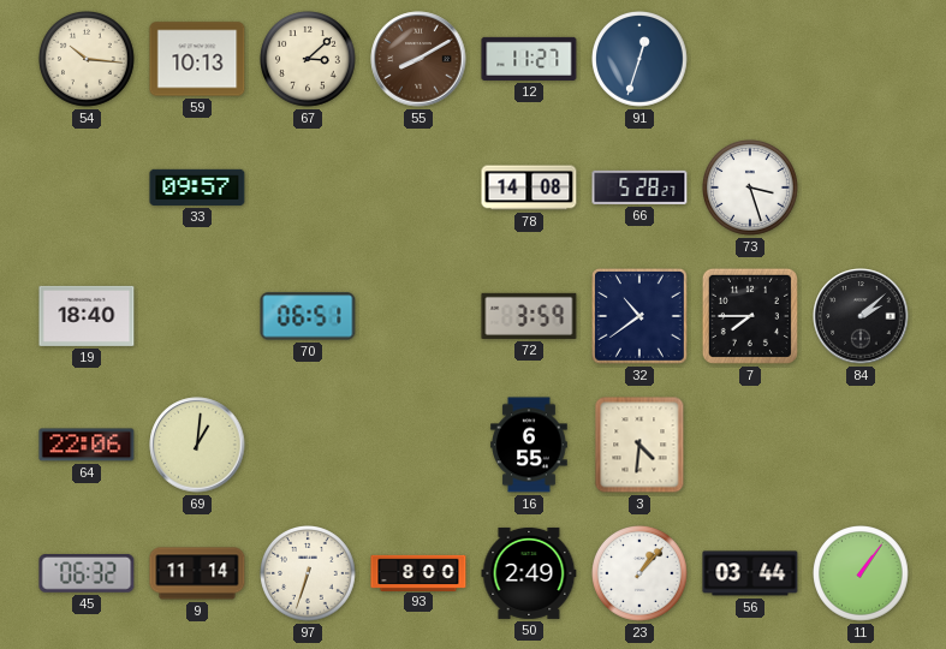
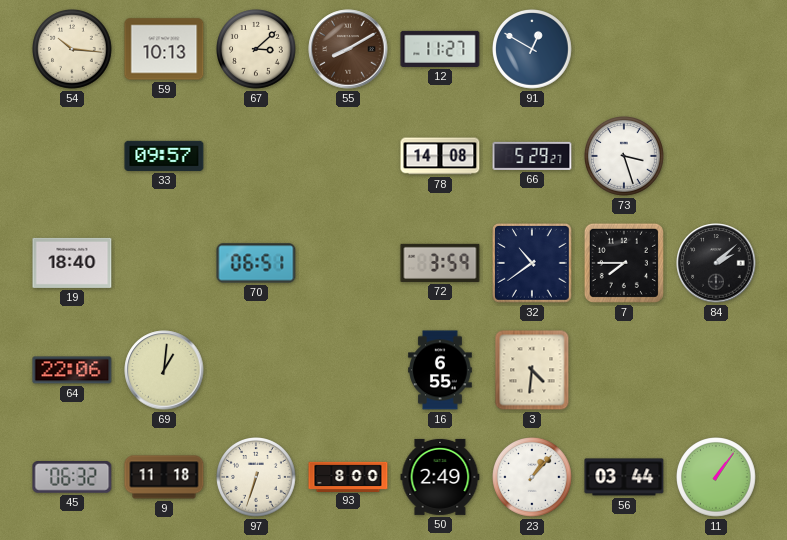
91: 12:33 -> 12:50
66: 5:28 -> 5:29
9: 11:14 -> 11:18
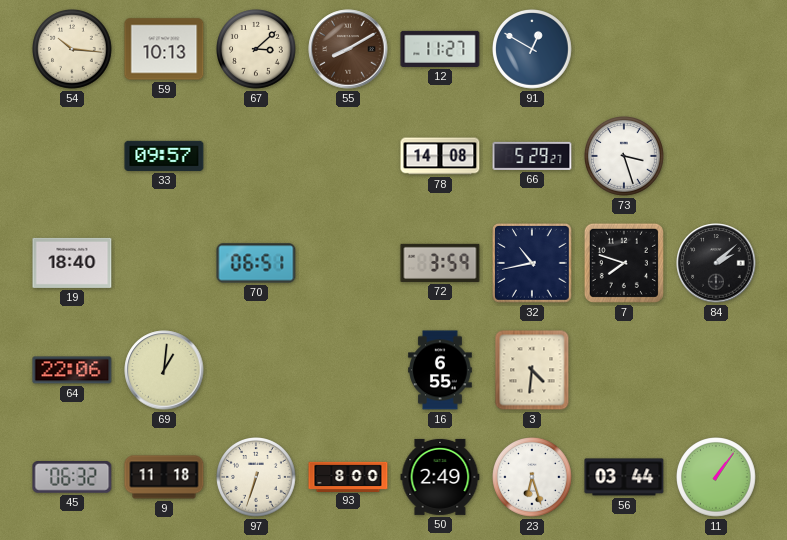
32: 10:39 -> 10:43
7: 7:45 -> 7:48
23: 1:07 -> 6:27
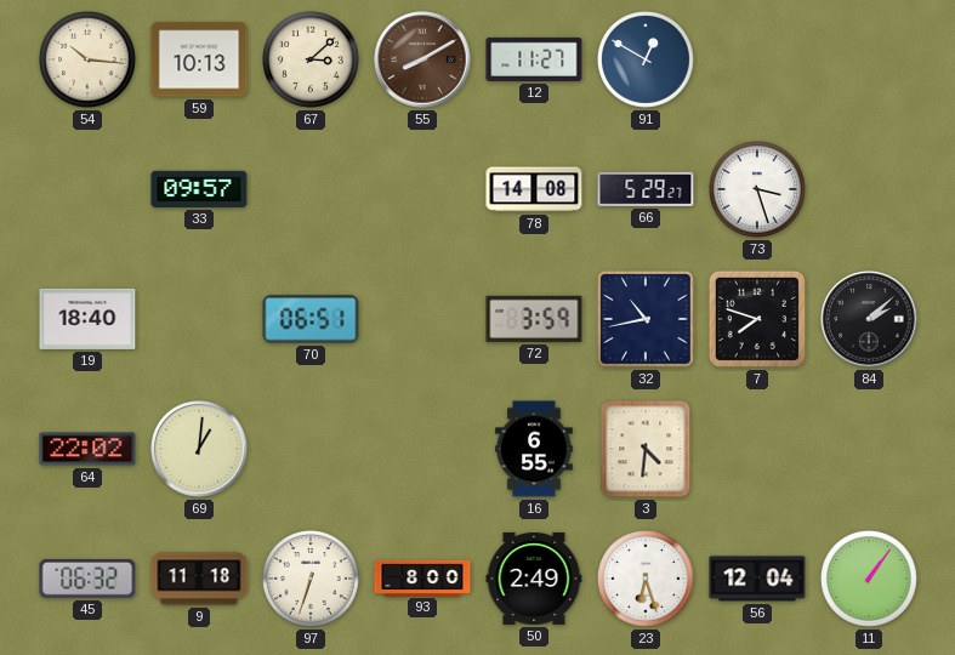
64: 22:06 -> 22:02
56: 03:44 -> 12:04
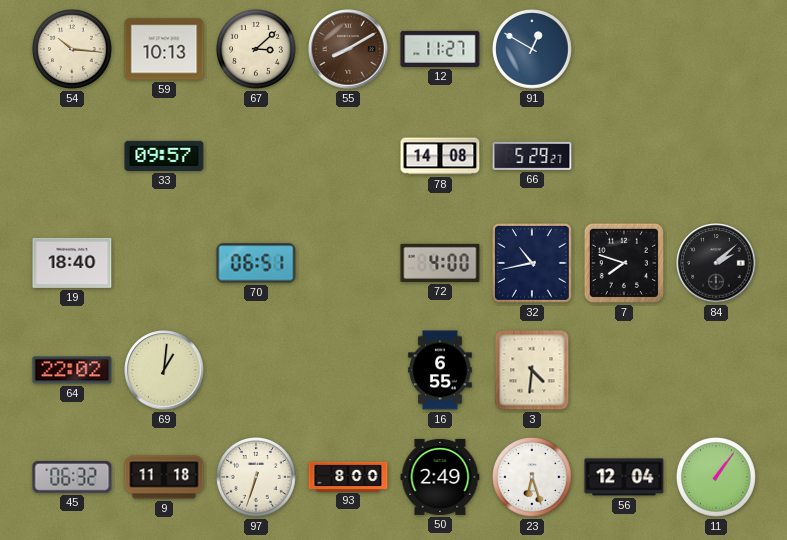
73: 3:27 -> none
72: 3:59 -> 4:00
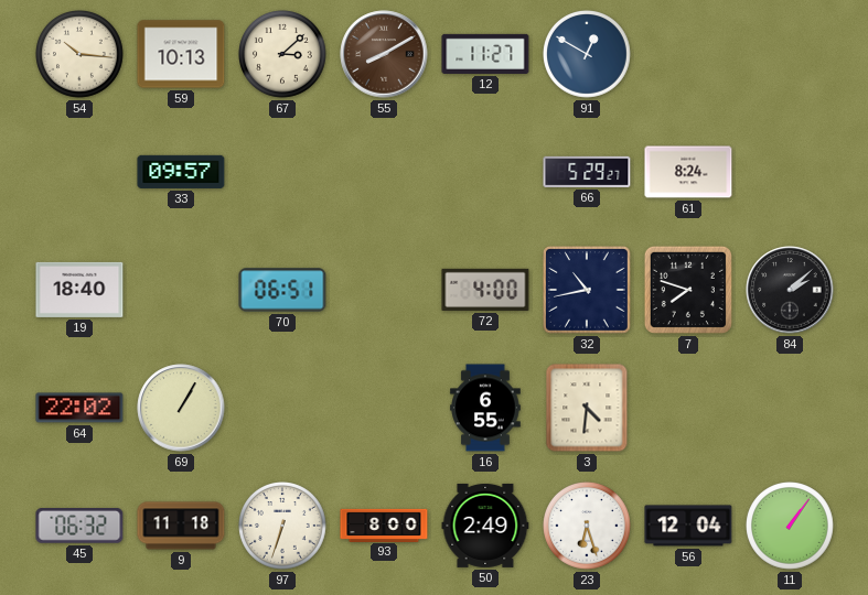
78: 14:08 -> none
61: none -> 8:24
69: 1:01 -> 1:05
